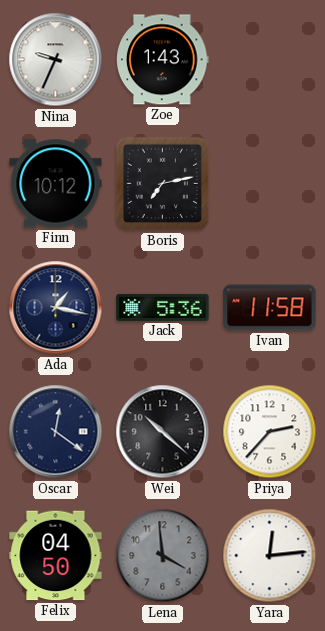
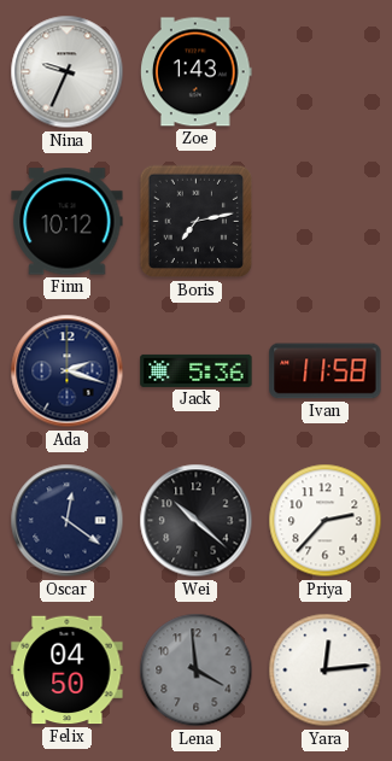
Ada: 1:17 -> 2:18
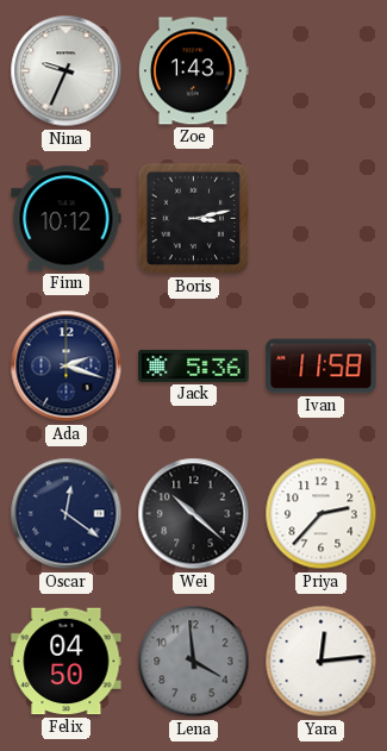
Boris: 7:13 -> 3:13
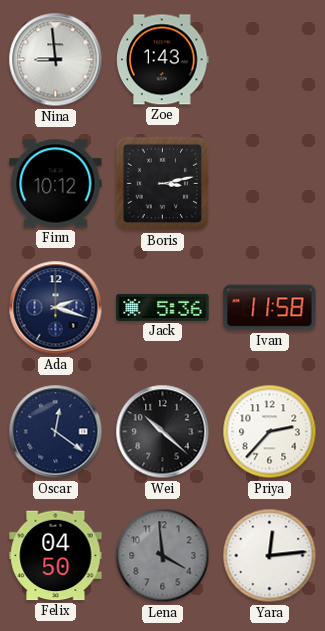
Nina: 9:34 -> 8:59
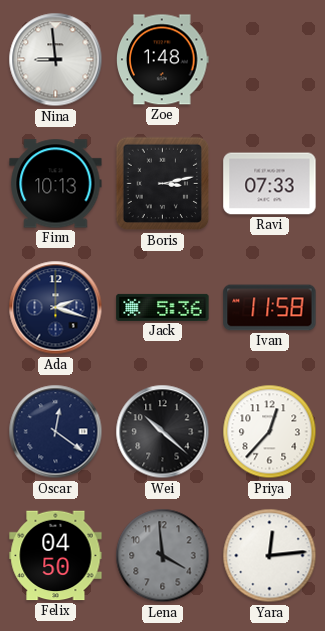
Zoe: 1:43 -> 1:48
Finn: 10:12 -> 10:13
Ravi: none -> 07:33
Priya: 2:37 -> 12:37
